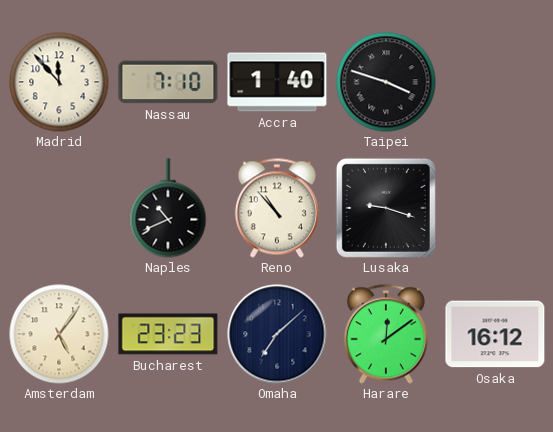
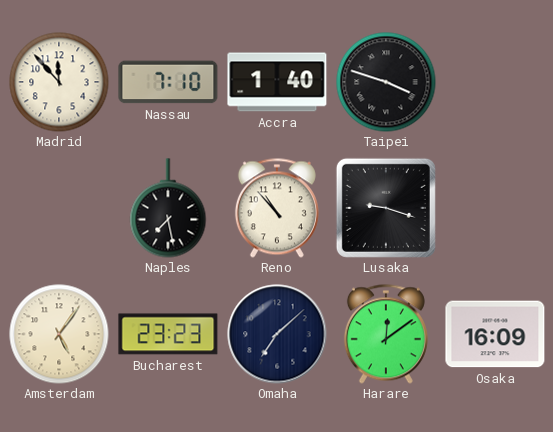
Naples: 10:41 -> 7:28
Osaka: 16:12 -> 16:09
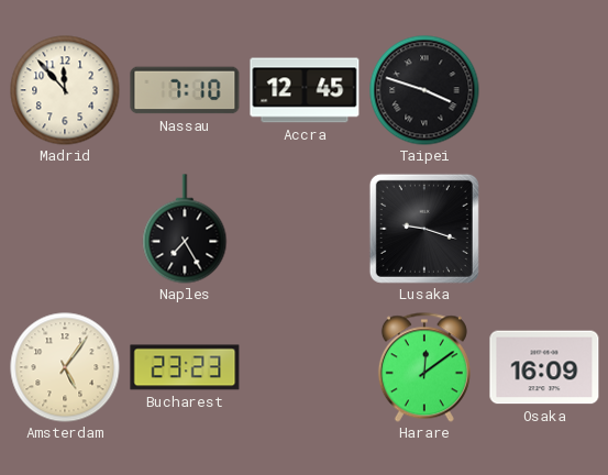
Accra: 1:40 -> 12:45
Naples: 7:28 -> 7:25
Reno: 10:53 -> none
Omaha: 7:08 -> none
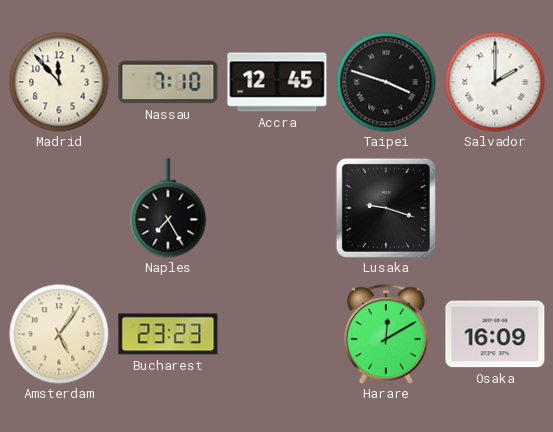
Salvador: none -> 2:00
Harare: 12:09 -> 12:10
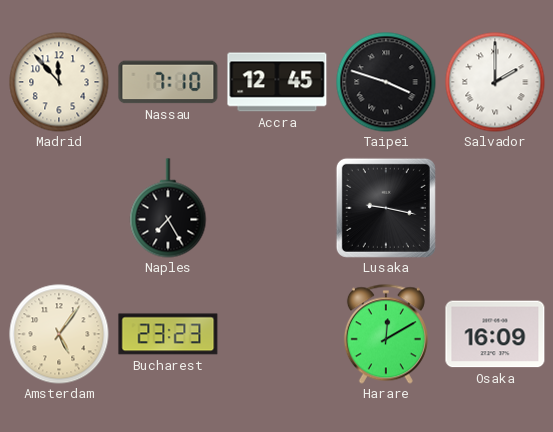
Lusaka: 9:18 -> 9:17
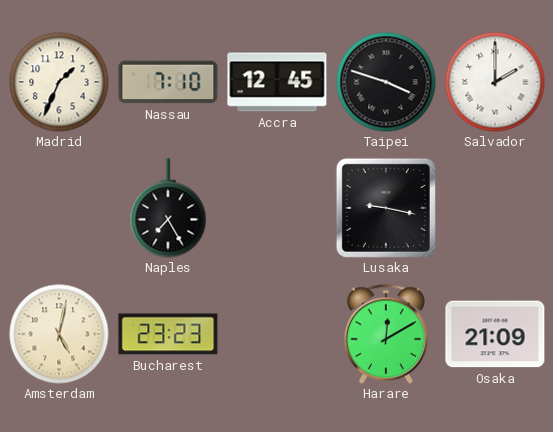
Madrid: 11:53 -> 1:34
Amsterdam: 5:06 -> 5:02
Osaka: 16:09 -> 21:09
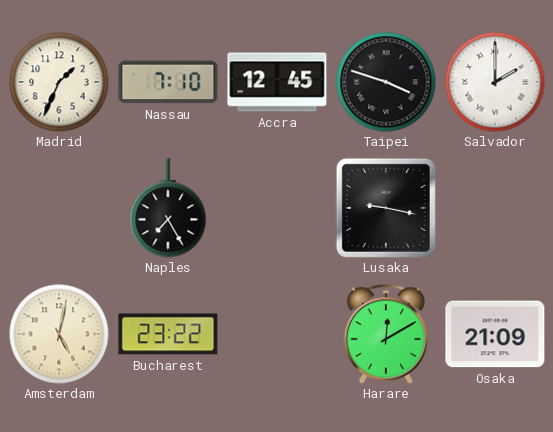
Bucharest: 23:23 -> 23:22
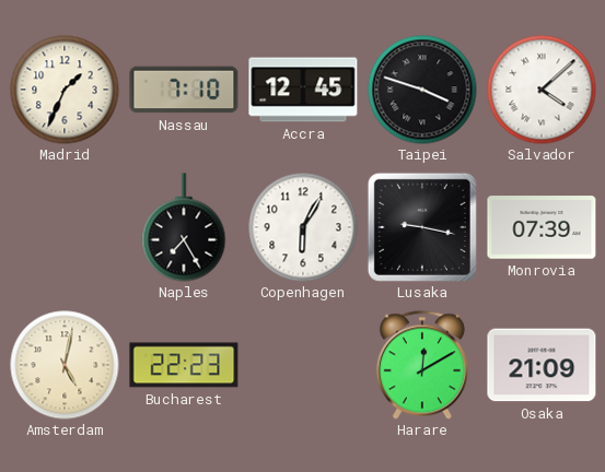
Salvador: 2:00 -> 4:08
Copenhagen: none -> 6:05
Monrovia: none -> 07:39
Bucharest: 23:22 -> 22:23
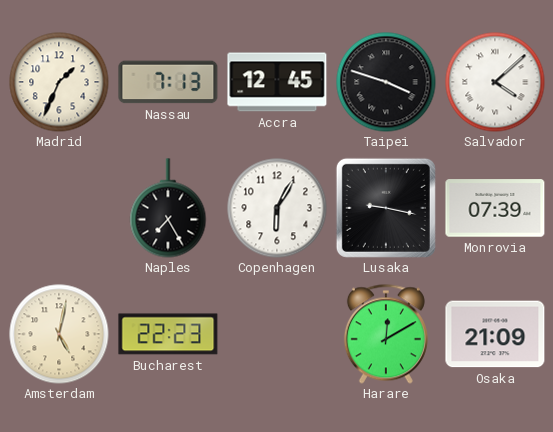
Nassau: 7:10 -> 7:13
